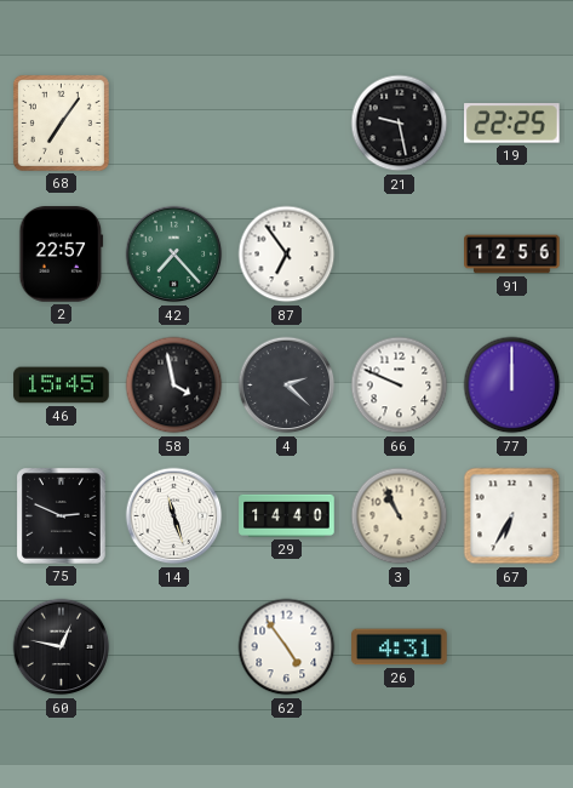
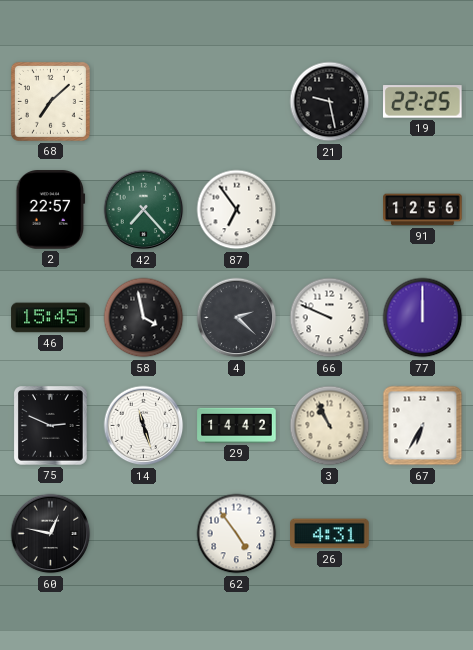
68: 7:06 -> 7:08
29: 14:40 -> 14:42
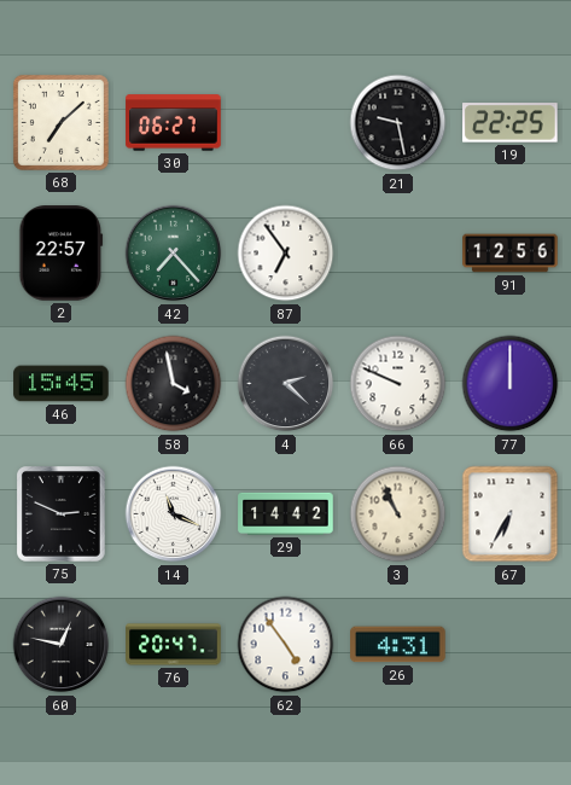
30: none -> 06:27
14: 11:27 -> 11:19
76: none -> 20:47
